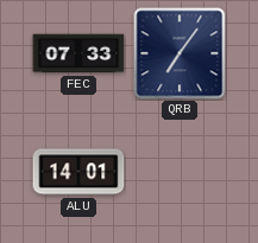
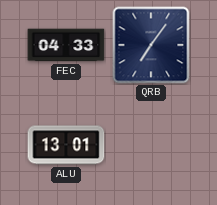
FEC: 07:33 -> 04:33
ALU: 14:01 -> 13:01
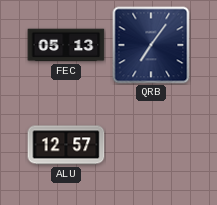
FEC: 04:33 -> 05:13
ALU: 13:01 -> 12:57
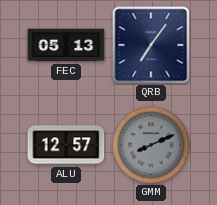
GMM: none -> 8:11
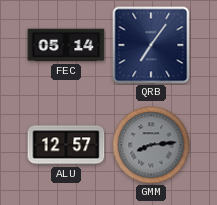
FEC: 05:13 -> 05:14
GMM: 8:11 -> 8:14
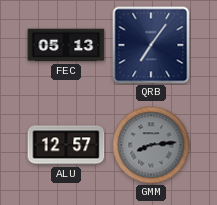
FEC: 05:14 -> 05:13
